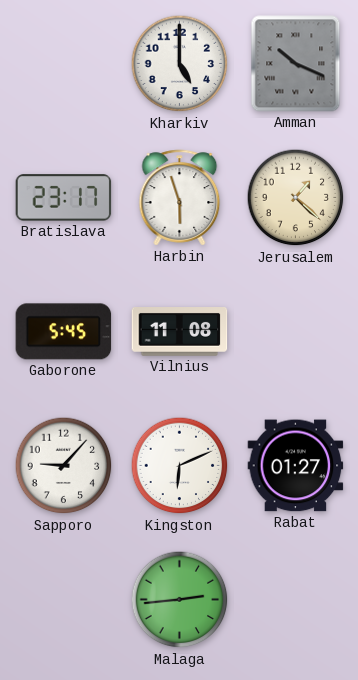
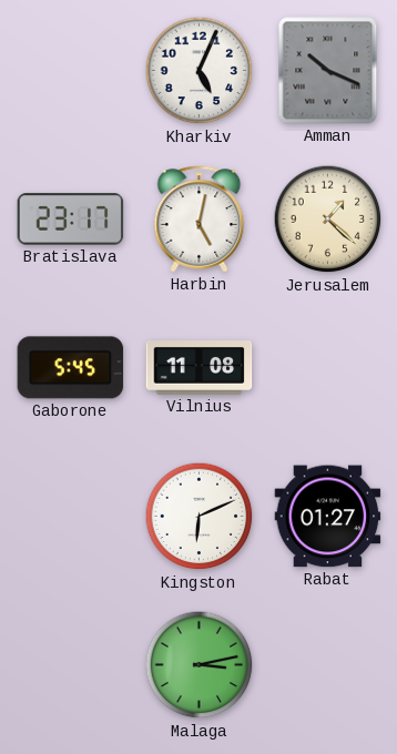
Kharkiv: 5:00 -> 5:04
Harbin: 5:57 -> 5:02
Sapporo: 9:07 -> none
Malaga: 2:44 -> 3:13
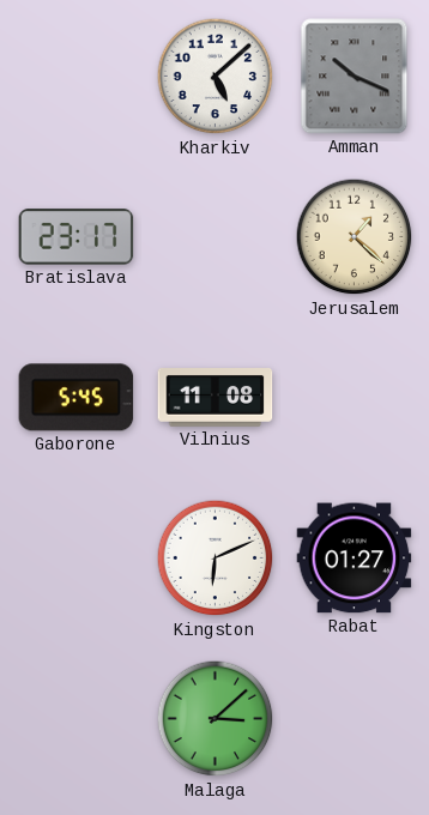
Kharkiv: 5:04 -> 5:08
Harbin: 5:02 -> none
Malaga: 3:13 -> 3:08
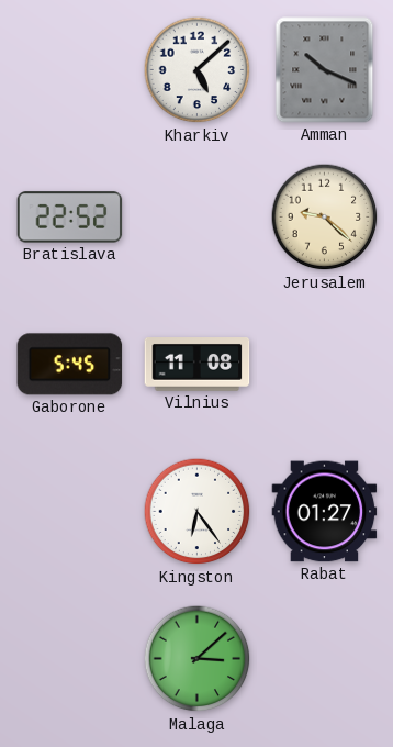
Bratislava: 23:17 -> 22:52
Jerusalem: 1:22 -> 9:22
Kingston: 6:11 -> 6:24
